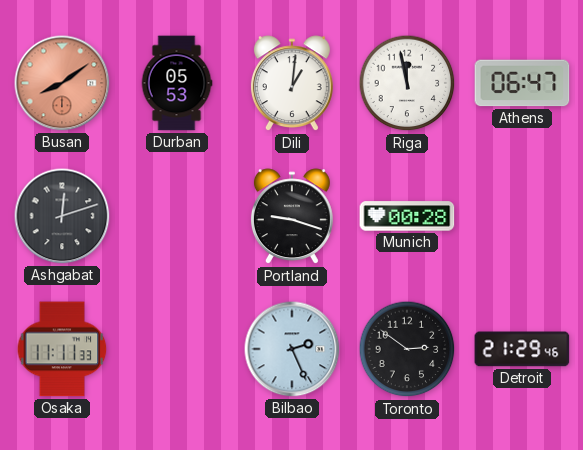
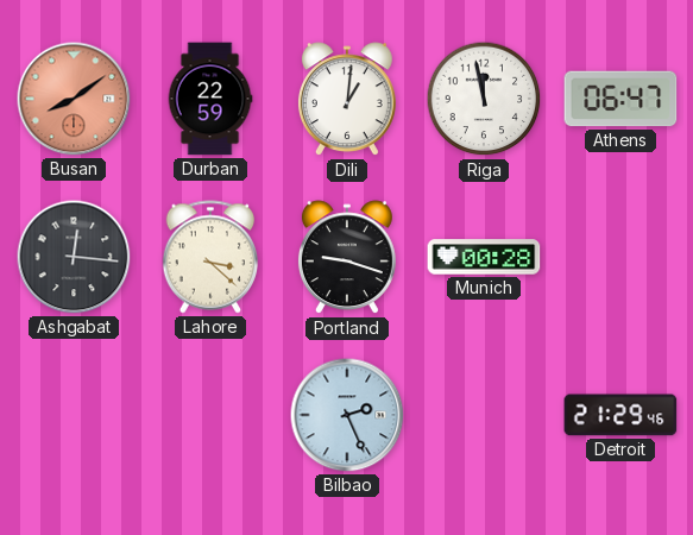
Durban: 05:53 -> 22:59
Ashgabat: 12:12 -> 12:16
Lahore: none -> 3:22
Osaka: 11:11 -> none
Toronto: 2:51 -> none
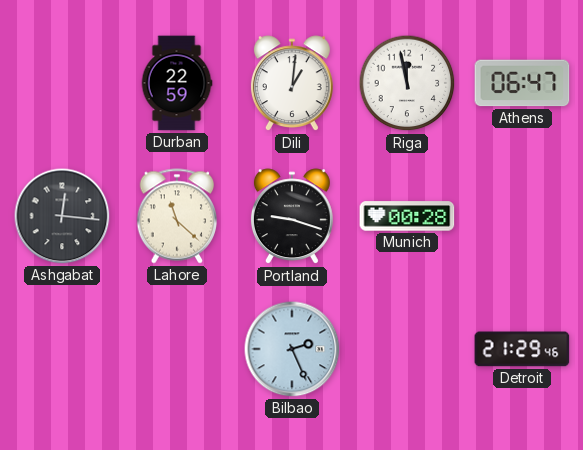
Busan: 8:09 -> none
Lahore: 3:22 -> 11:22
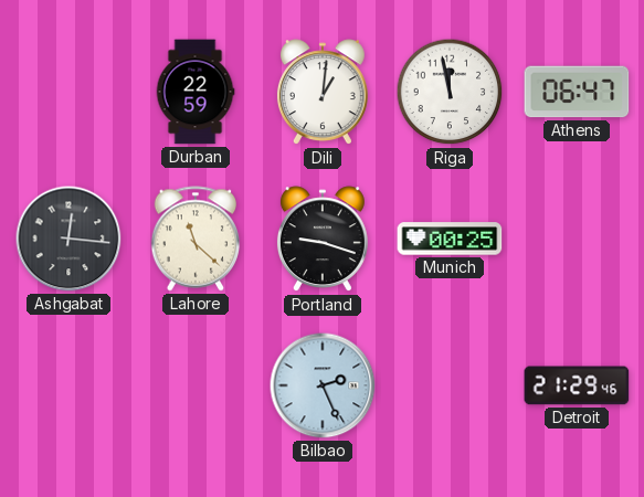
Munich: 00:28 -> 00:25
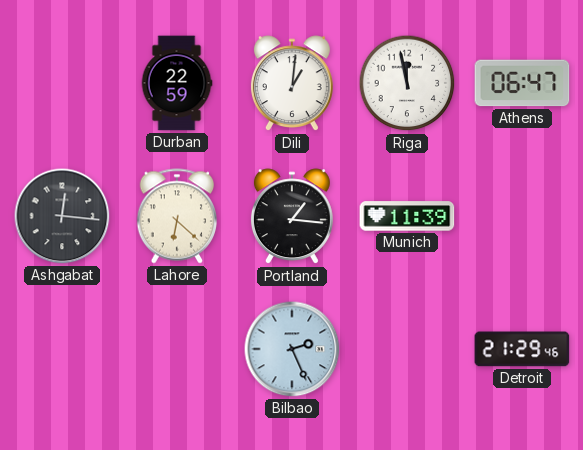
Lahore: 11:22 -> 6:22
Portland: 9:18 -> 1:16
Munich: 00:25 -> 11:39
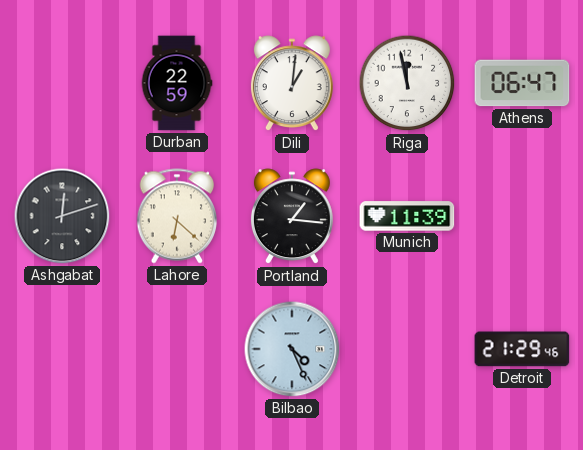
Ashgabat: 12:16 -> 12:12
Bilbao: 2:26 -> 4:26
